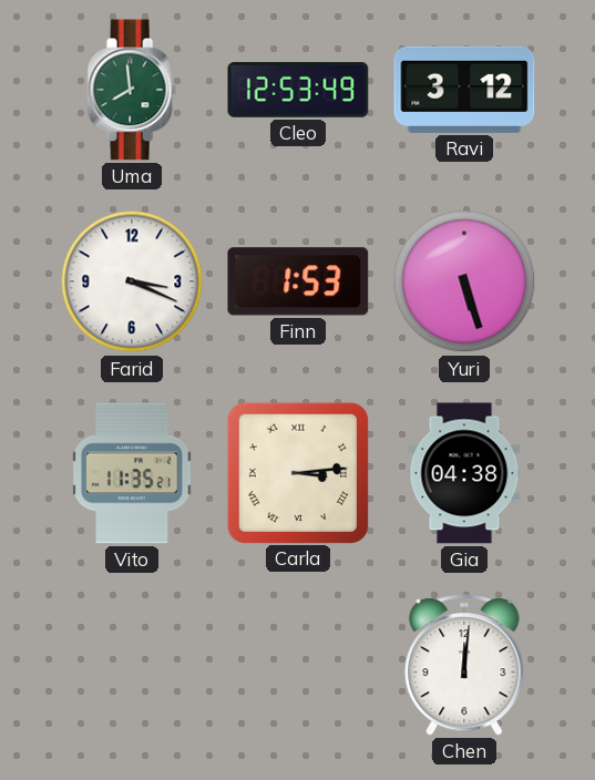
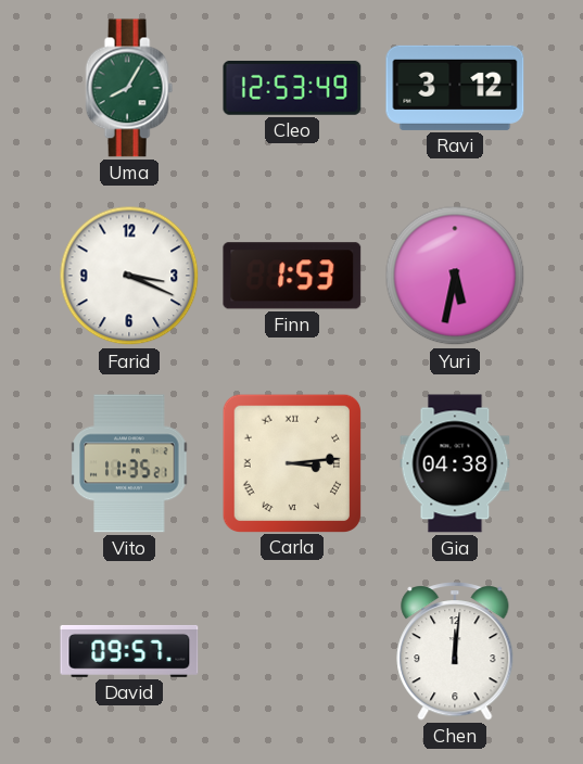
Uma: 7:59 -> 8:05
Yuri: 5:27 -> 5:32
David: none -> 09:57
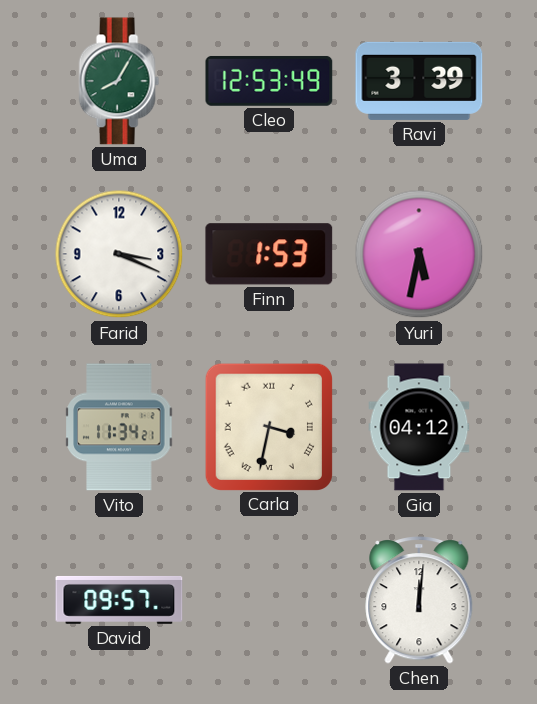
Ravi: 3:12 -> 3:39
Vito: 11:35 -> 11:34
Carla: 3:14 -> 3:32
Gia: 04:38 -> 04:12
